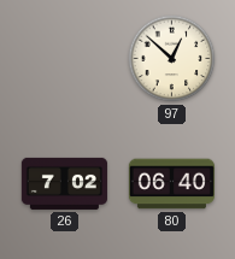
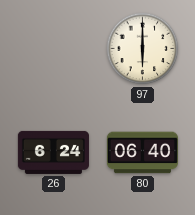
97: 12:52 -> 6:00
26: 7:02 -> 6:24
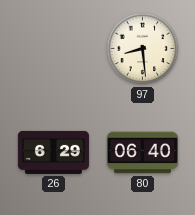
97: 6:00 -> 8:29
26: 6:24 -> 6:29
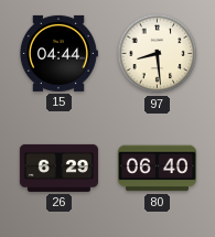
15: none -> 04:44
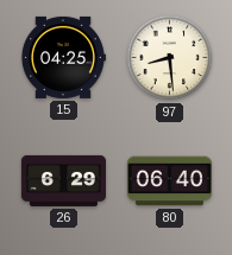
15: 04:44 -> 04:25
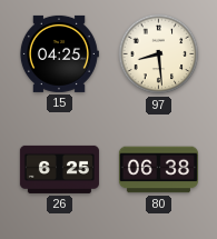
26: 6:29 -> 6:25
80: 06:40 -> 06:38
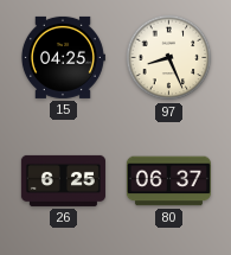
97: 8:29 -> 8:26
80: 06:38 -> 06:37
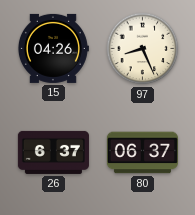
15: 04:25 -> 04:26
26: 6:25 -> 6:37
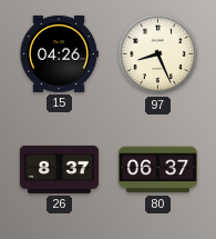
26: 6:37 -> 8:37
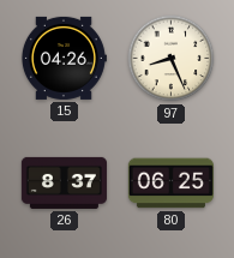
80: 06:37 -> 06:25
